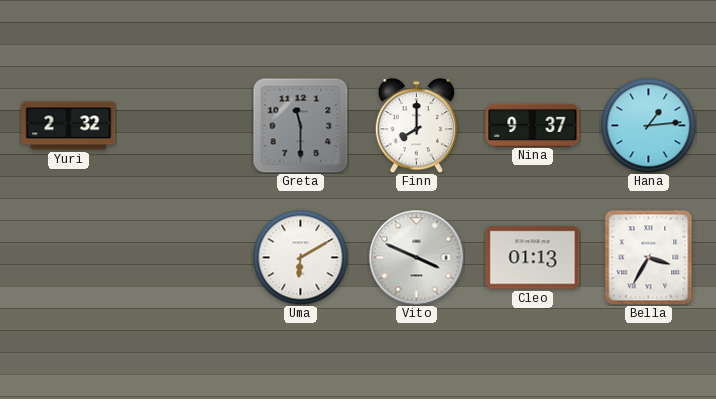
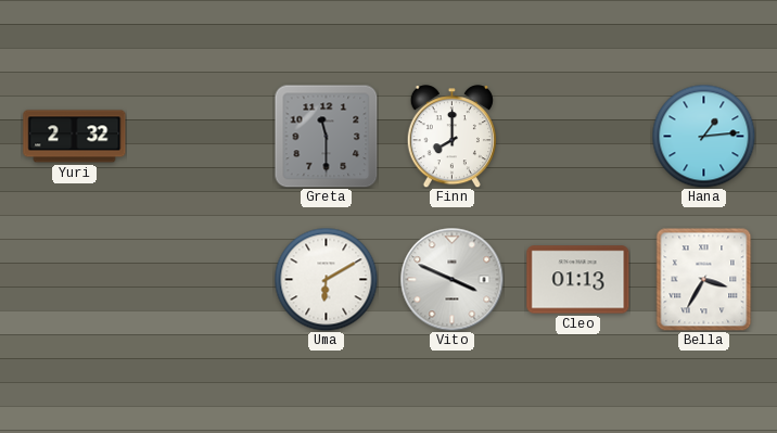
Nina: 9:37 -> none
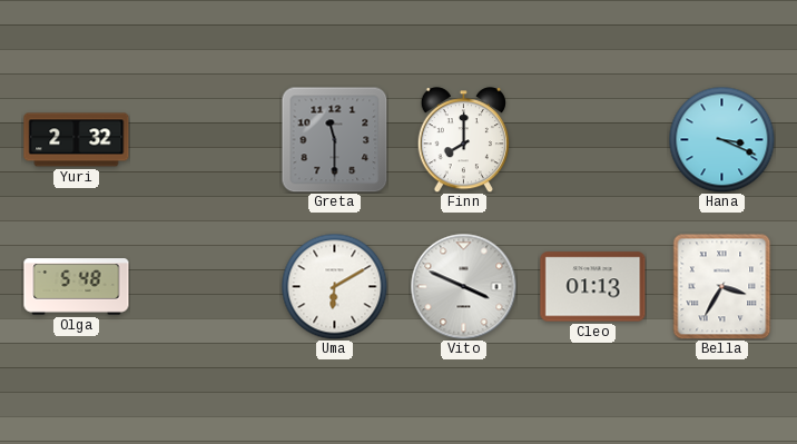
Hana: 1:14 -> 3:19
Olga: none -> 5:48
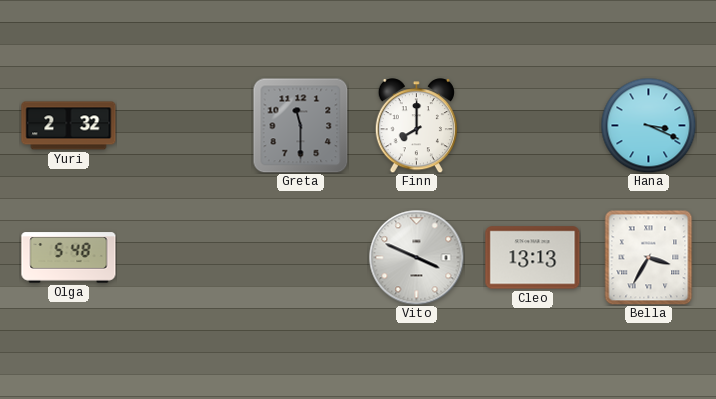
Uma: 6:10 -> none
Cleo: 01:13 -> 13:13
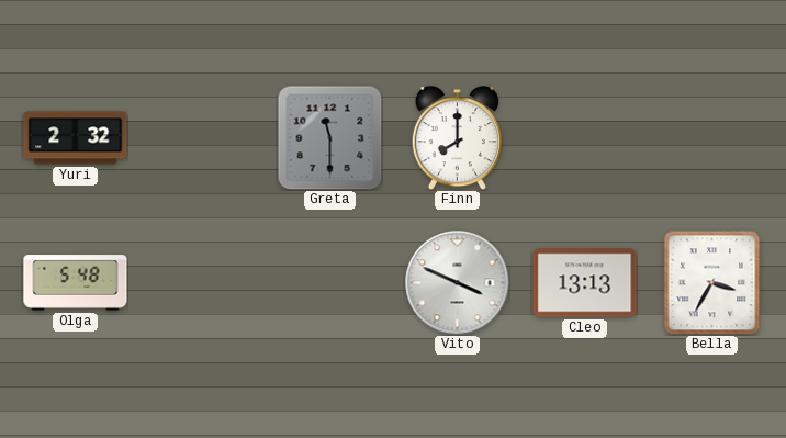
Hana: 3:19 -> none
